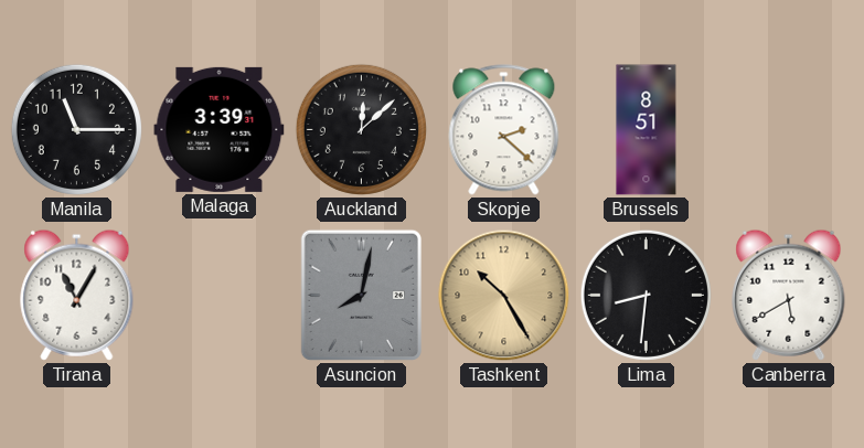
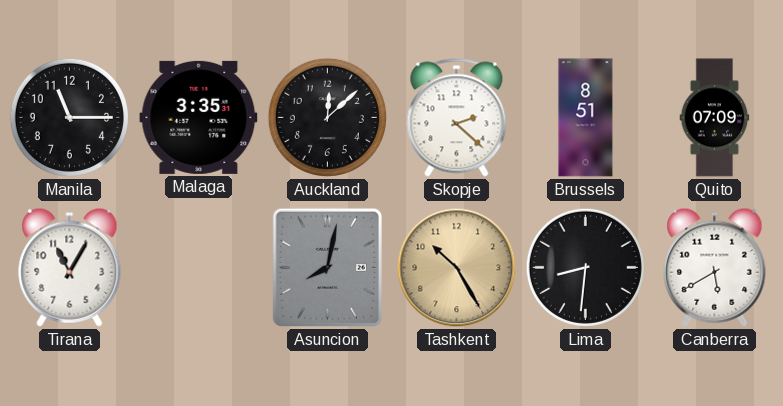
Malaga: 3:39 -> 3:35
Quito: none -> 07:09
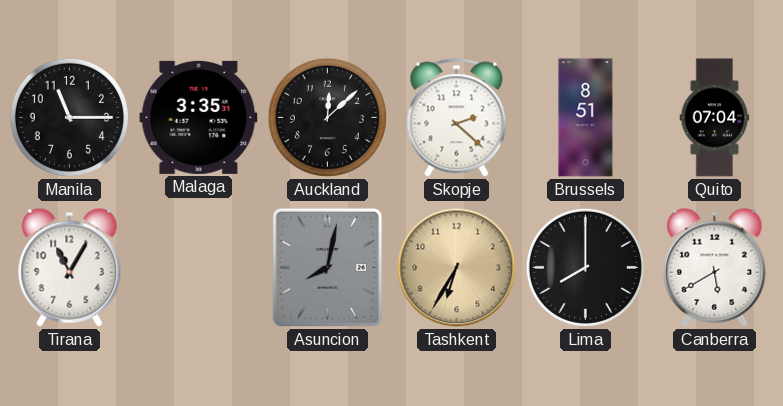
Quito: 07:09 -> 07:04
Tashkent: 10:25 -> 6:35
Lima: 8:31 -> 8:00
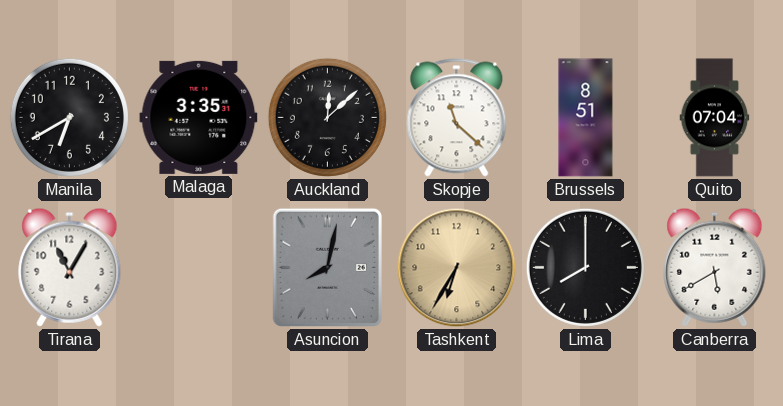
Manila: 11:15 -> 6:40
Skopje: 2:22 -> 11:22
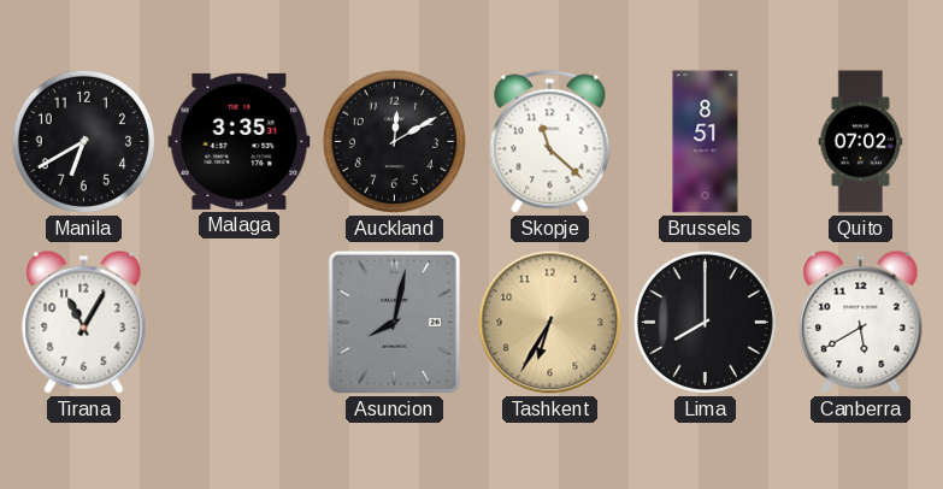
Auckland: 12:08 -> 12:10
Quito: 07:04 -> 07:02
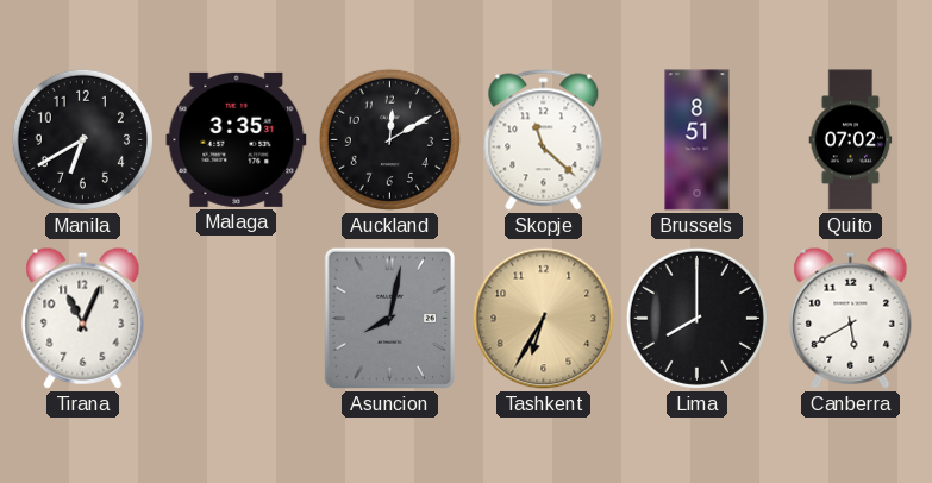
Tirana: 11:05 -> 11:04
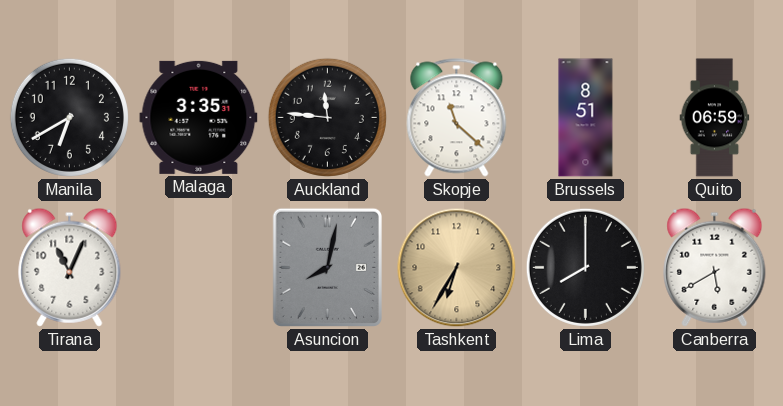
Auckland: 12:10 -> 11:46
Quito: 07:02 -> 06:59
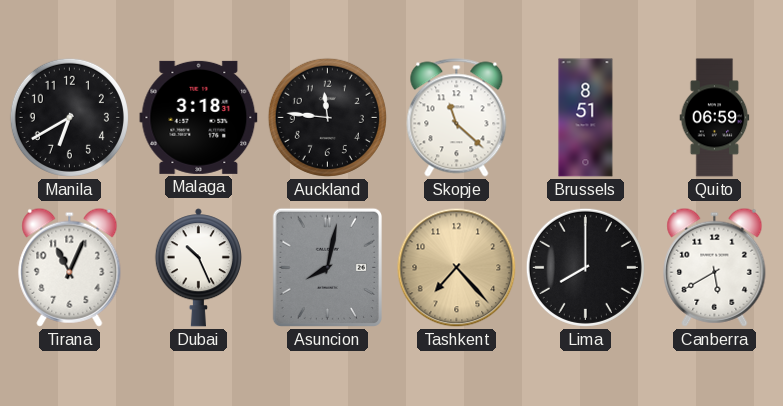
Malaga: 3:35 -> 3:18
Dubai: none -> 10:26
Tashkent: 6:35 -> 7:23
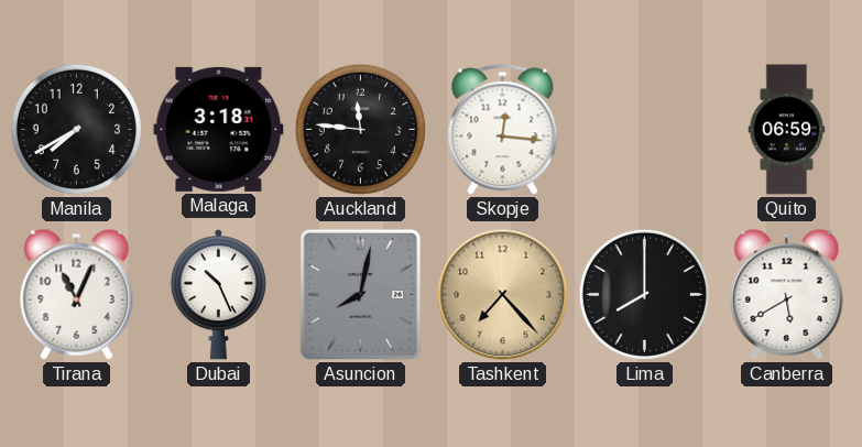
Manila: 6:40 -> 7:40
Skopje: 11:22 -> 12:16
Brussels: 8:51 -> none
